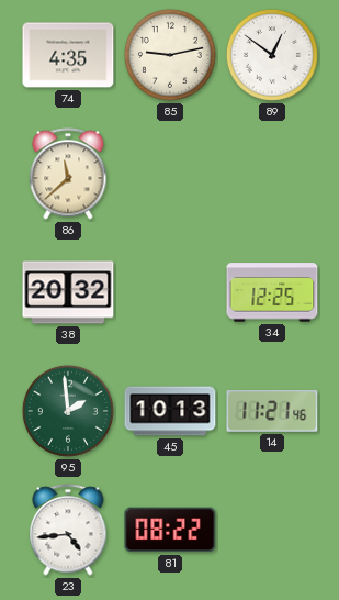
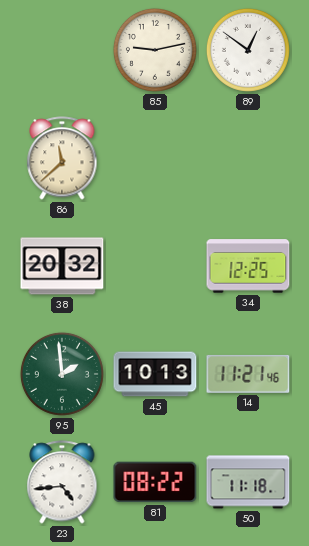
74: 4:35 -> none
50: none -> 11:18
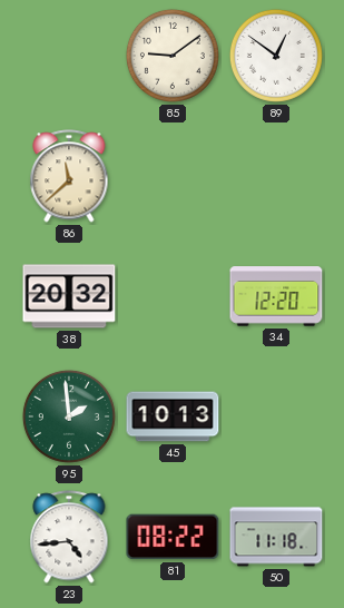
85: 9:13 -> 9:09
34: 12:25 -> 12:20
14: 11:21 -> none
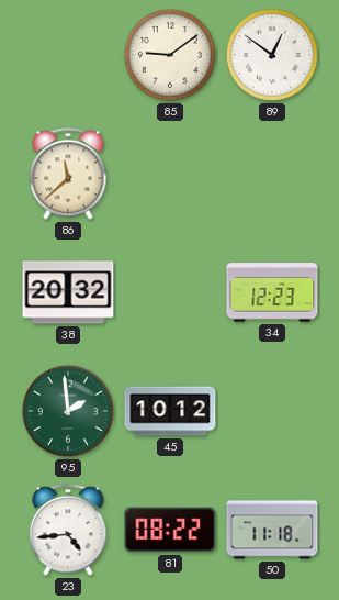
34: 12:20 -> 12:23
45: 10:13 -> 10:12
